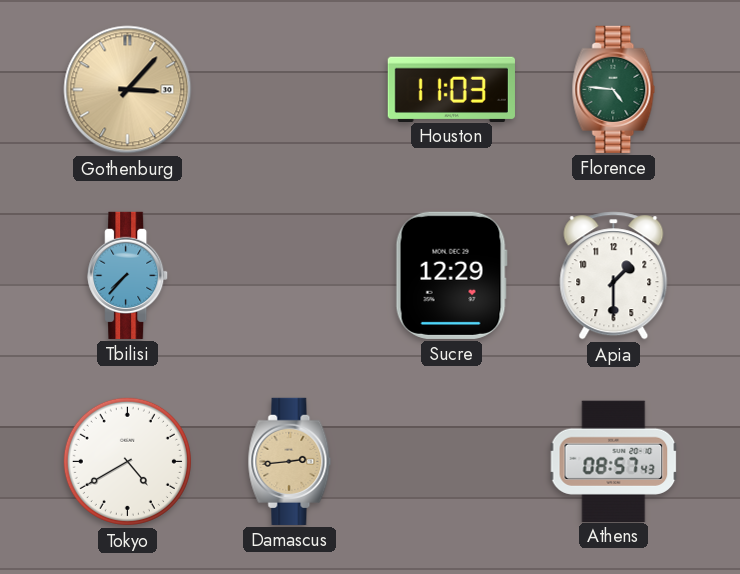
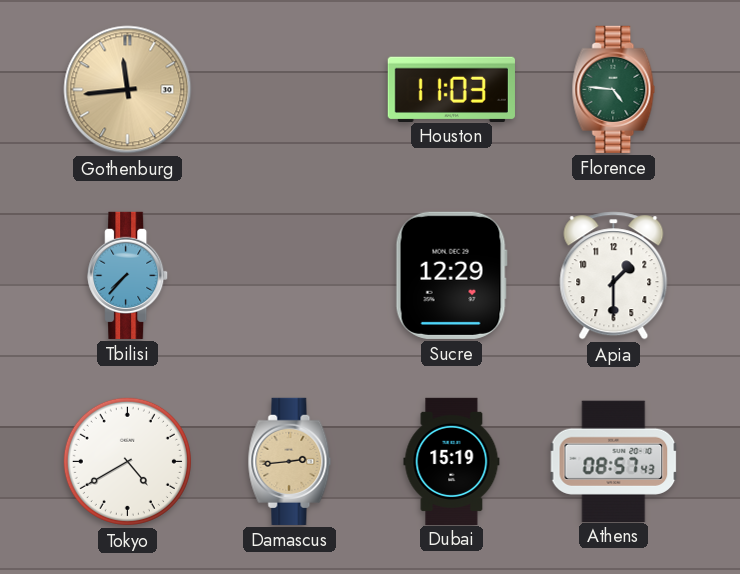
Gothenburg: 3:07 -> 11:44
Dubai: none -> 15:19
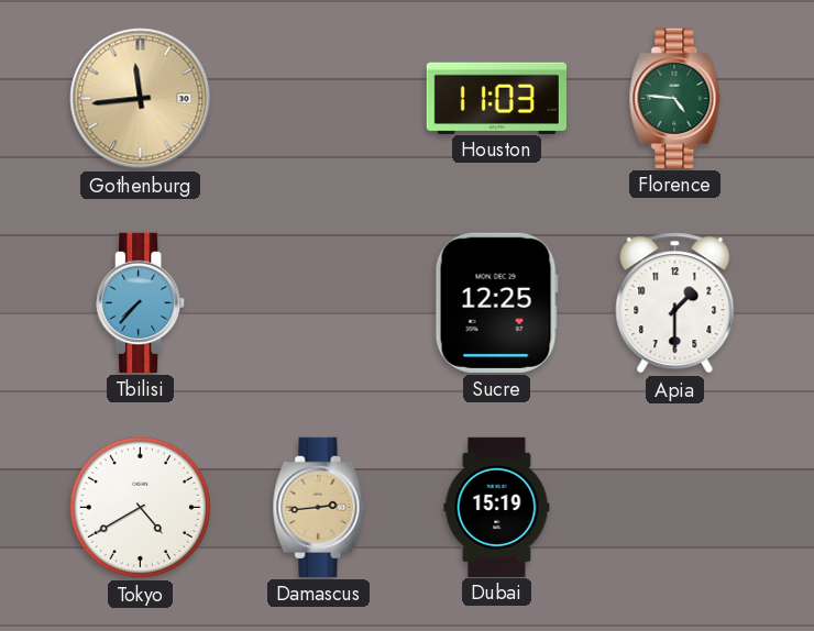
Sucre: 12:29 -> 12:25
Athens: 08:57 -> none
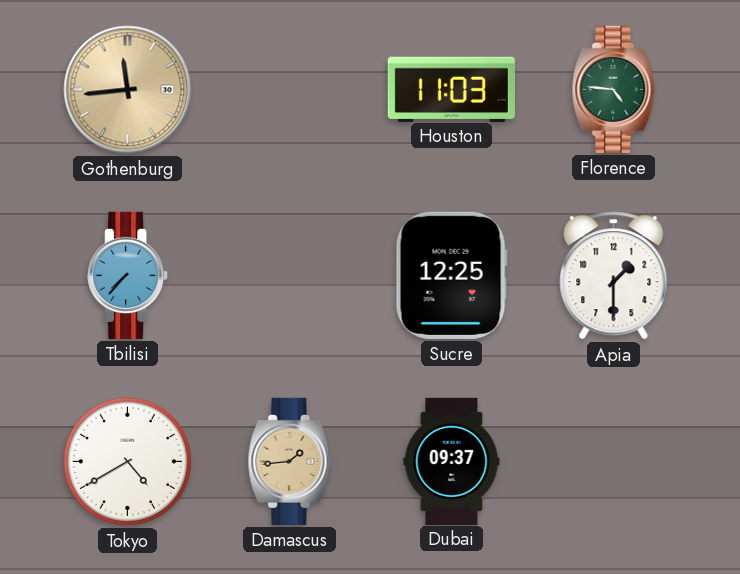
Damascus: 2:44 -> 1:44
Dubai: 15:19 -> 09:37
